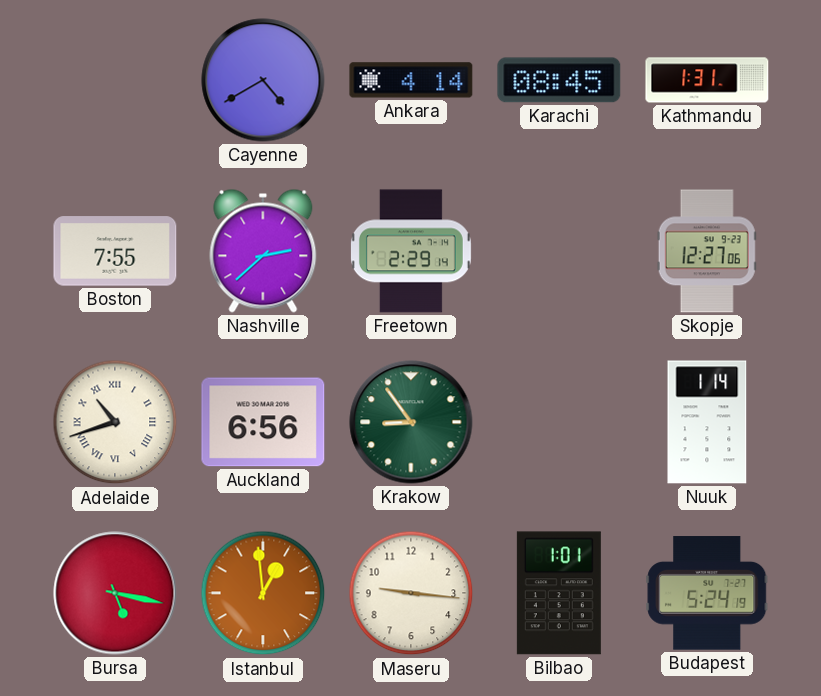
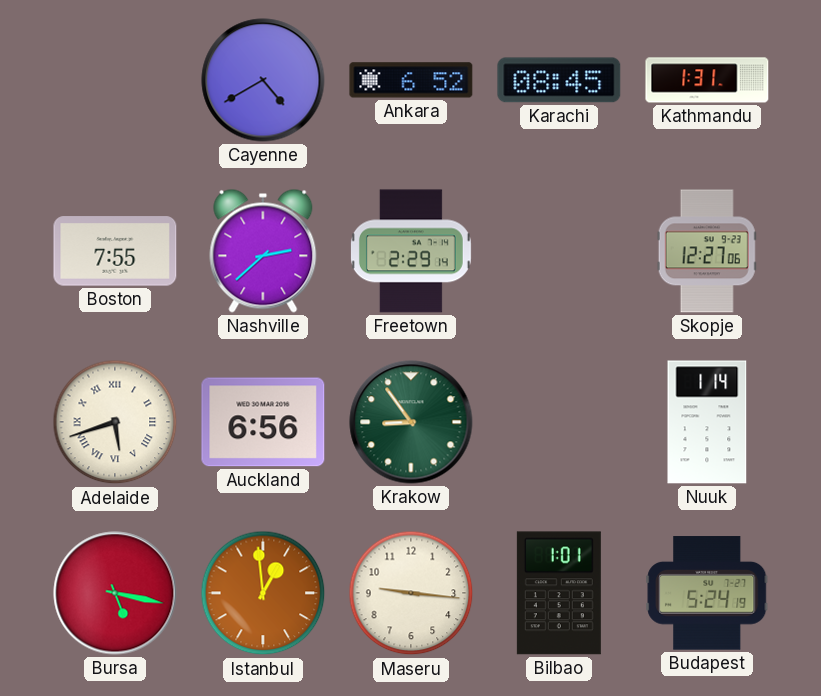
Ankara: 4:14 -> 6:52
Adelaide: 10:42 -> 5:42
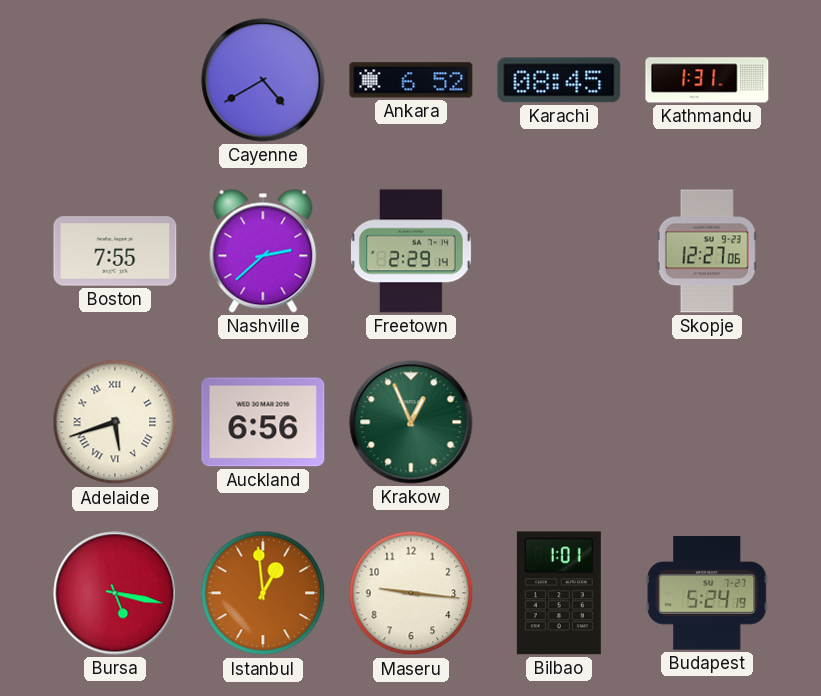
Krakow: 8:54 -> 12:56
Nuuk: 1:14 -> none
